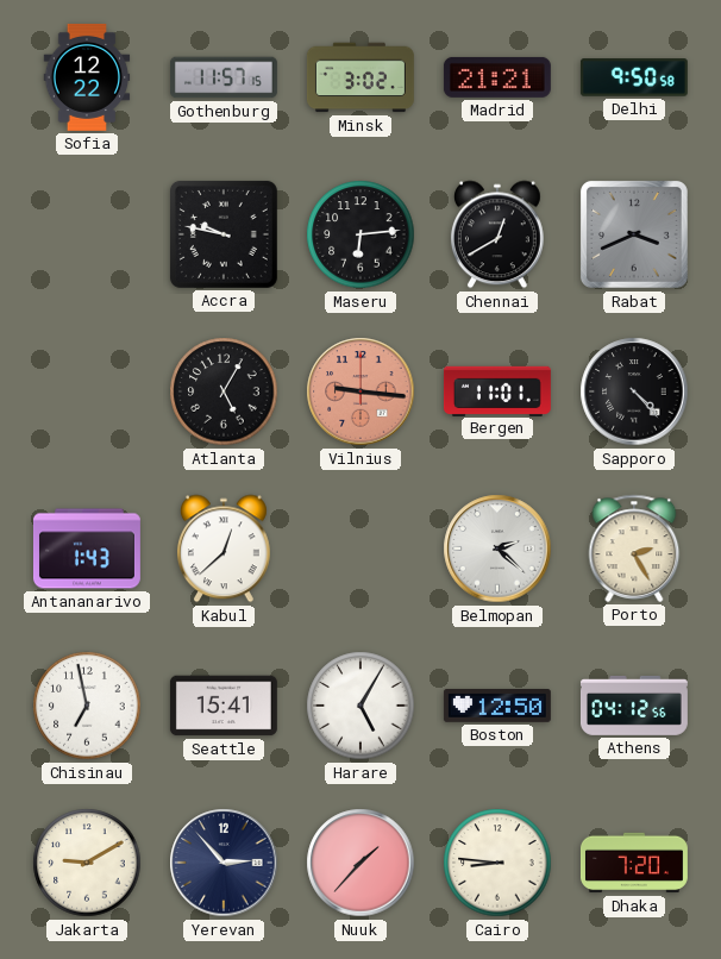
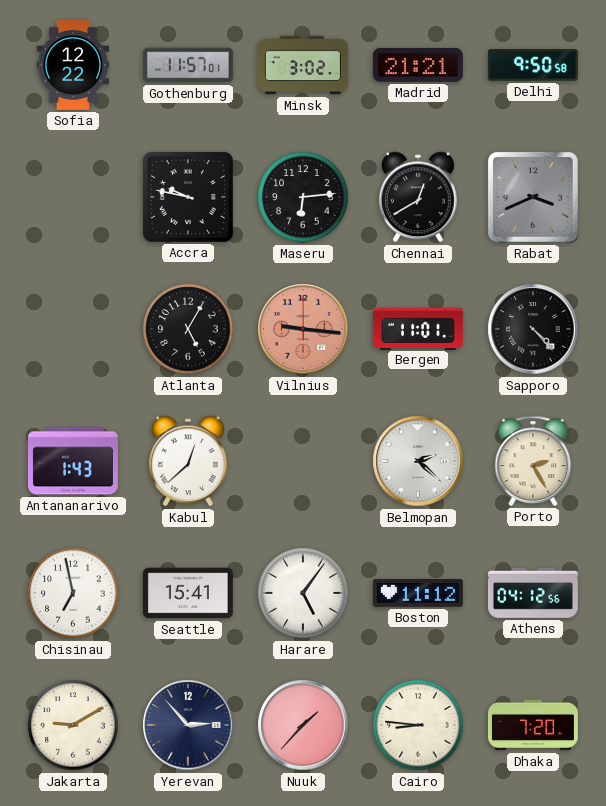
Gothenburg: 11:57:15 -> 11:57:01
Harare: 5:05 -> 5:06
Boston: 12:50 -> 11:12
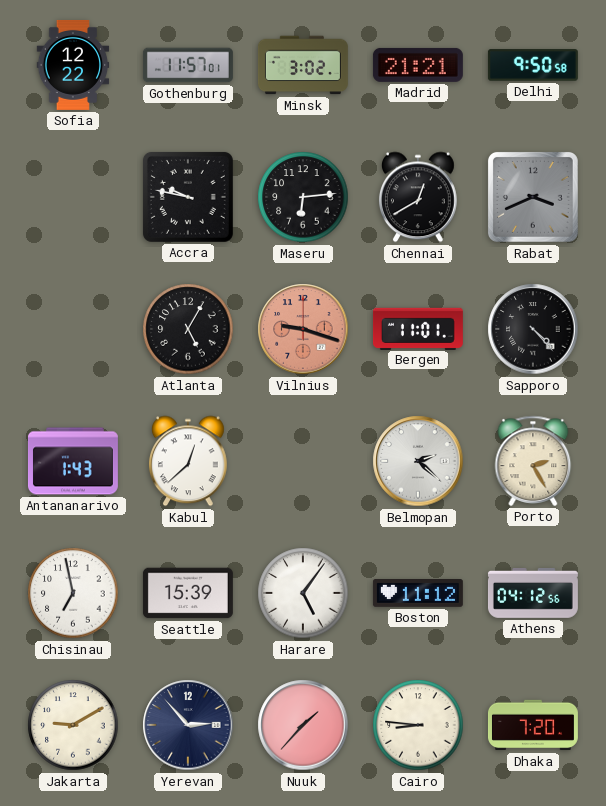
Vilnius: 9:16 -> 9:18
Seattle: 15:41 -> 15:39
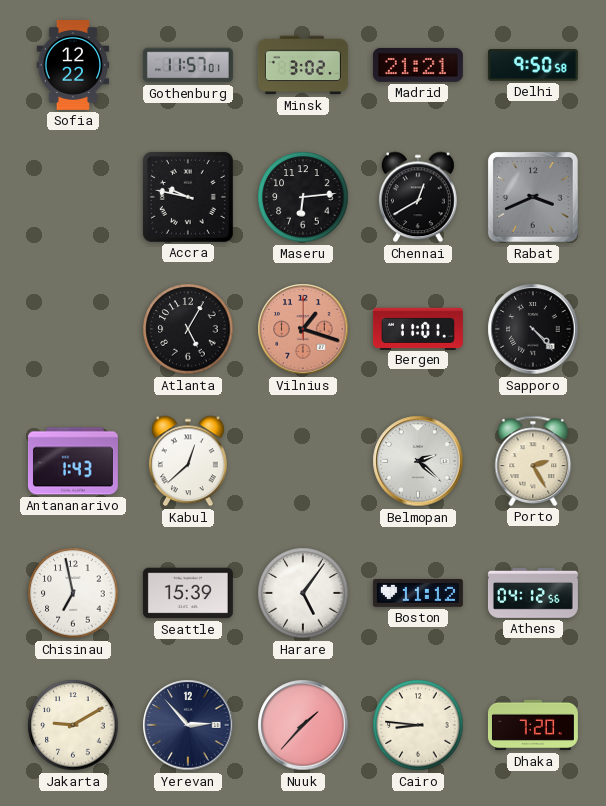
Vilnius: 9:18 -> 1:18
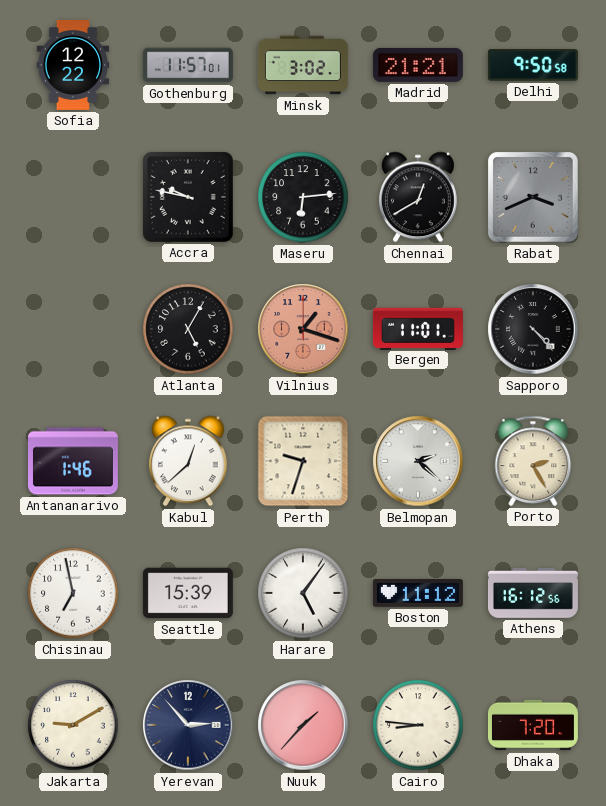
Antananarivo: 1:43 -> 1:46
Perth: none -> 9:33
Athens: 04:12 -> 16:12
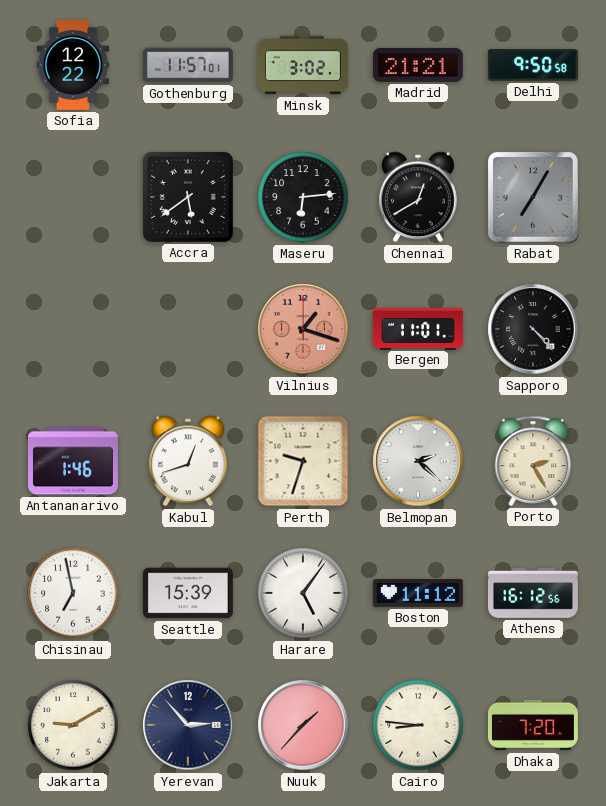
Accra: 9:47 -> 5:39
Rabat: 3:41 -> 7:05
Atlanta: 5:05 -> none
Kabul: 12:38 -> 12:42
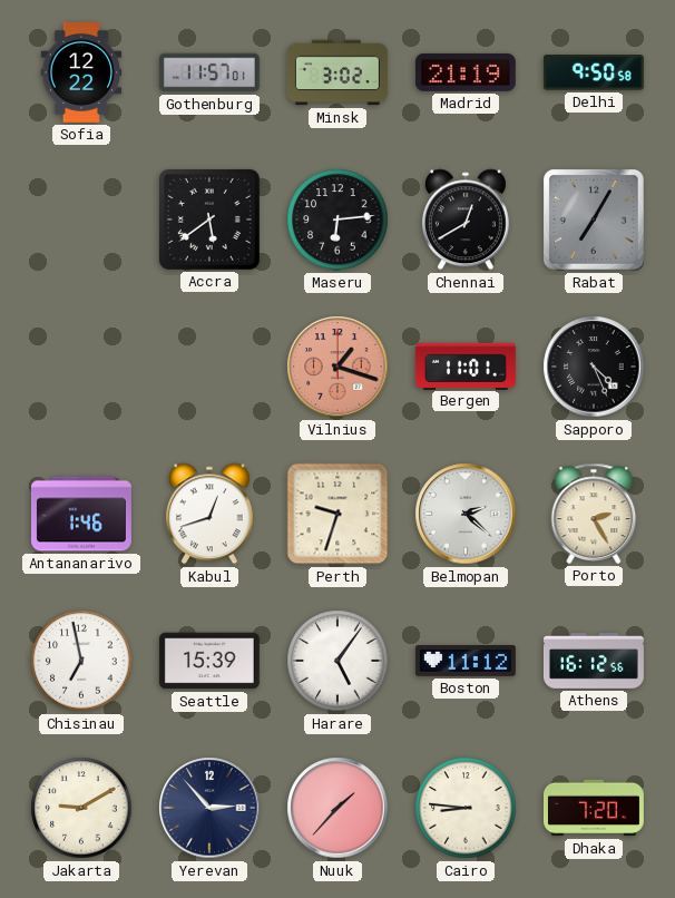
Madrid: 21:21 -> 21:19
Sapporo: 4:23 -> 4:26
